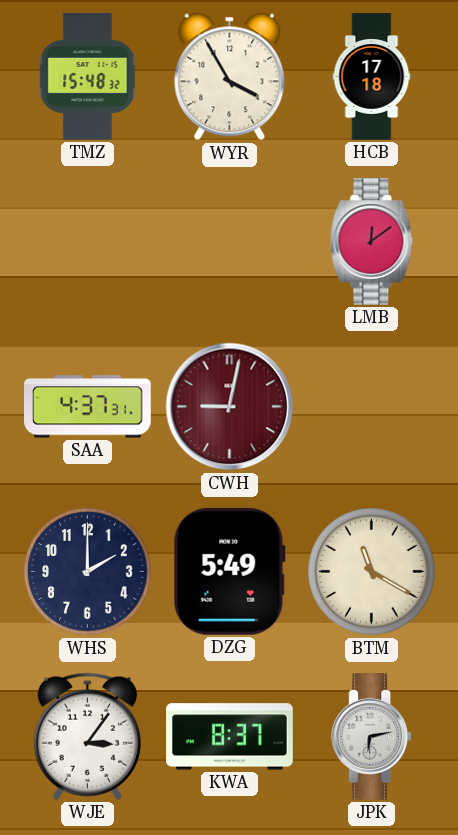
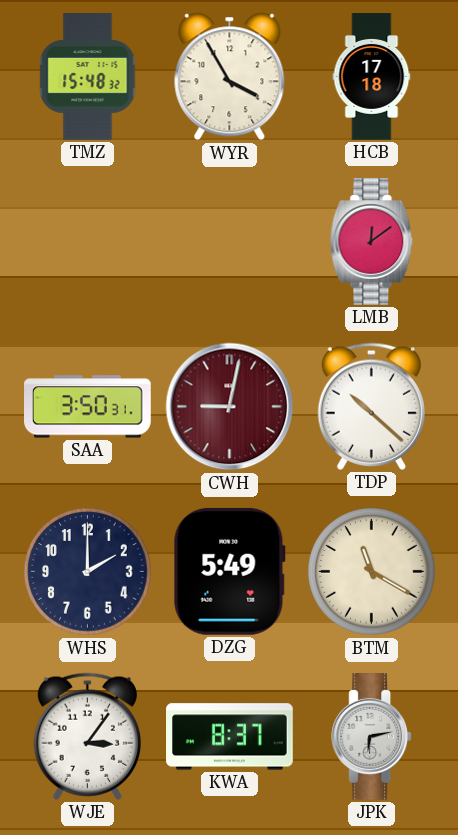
SAA: 4:37 -> 3:50
TDP: none -> 10:22
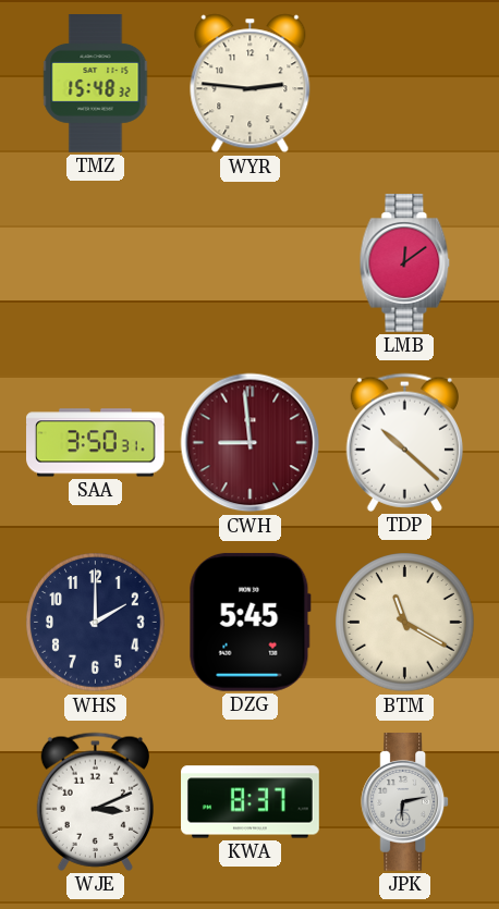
WYR: 3:55 -> 2:46
HCB: 17:18 -> none
CWH: 9:02 -> 8:59
DZG: 5:49 -> 5:45
WJE: 3:06 -> 3:11
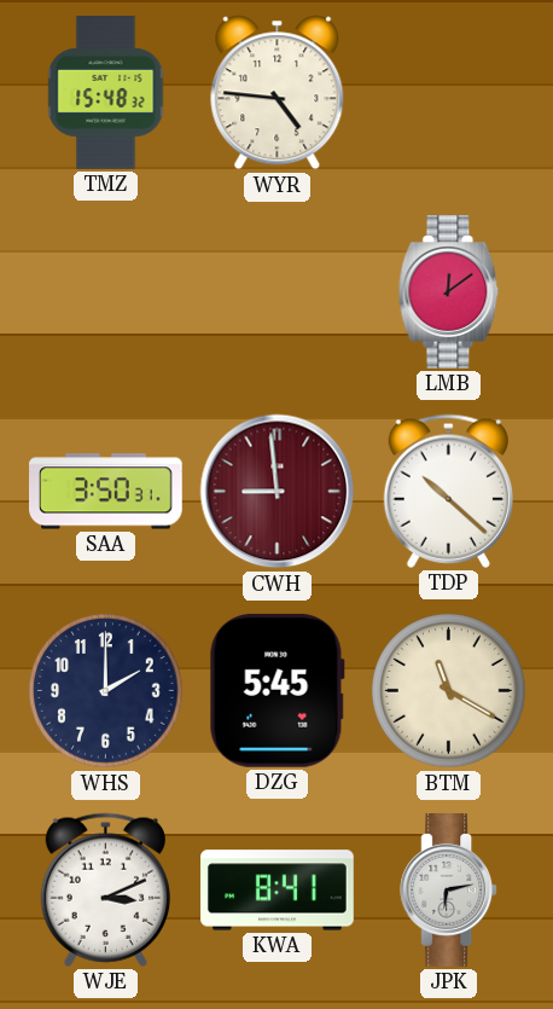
WYR: 2:46 -> 4:46
KWA: 8:37 -> 8:41
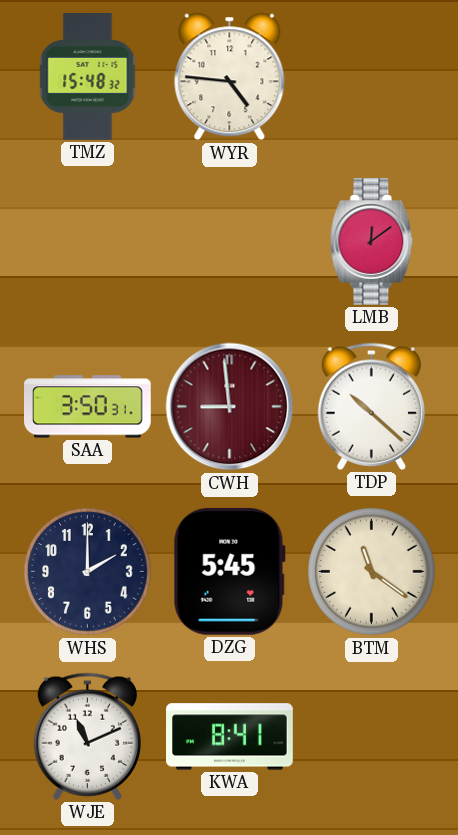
BTM: 11:20 -> 11:21
WJE: 3:11 -> 11:11
JPK: 6:13 -> none
